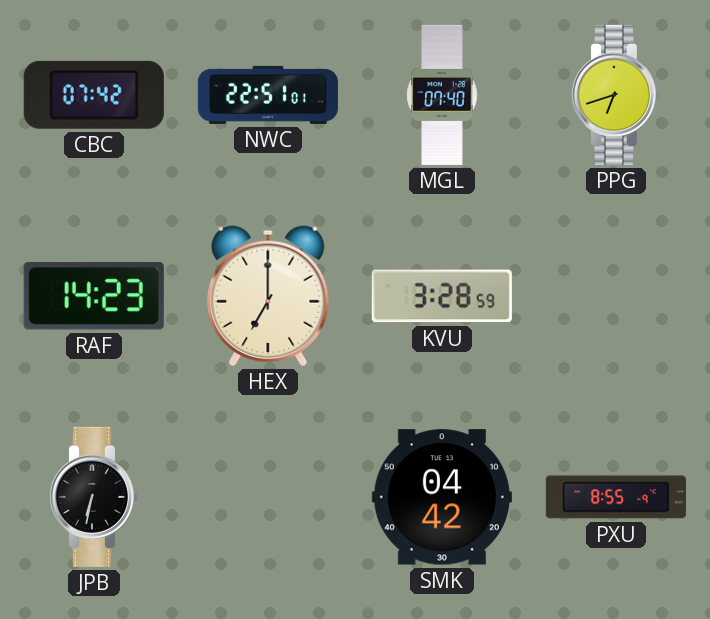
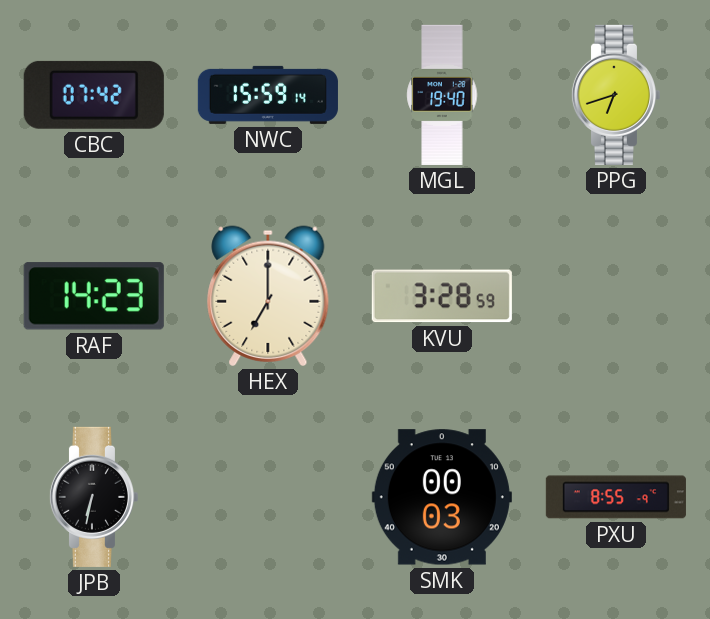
NWC: 22:51 -> 15:59
MGL: 07:40 -> 19:40
SMK: 04:42 -> 00:03
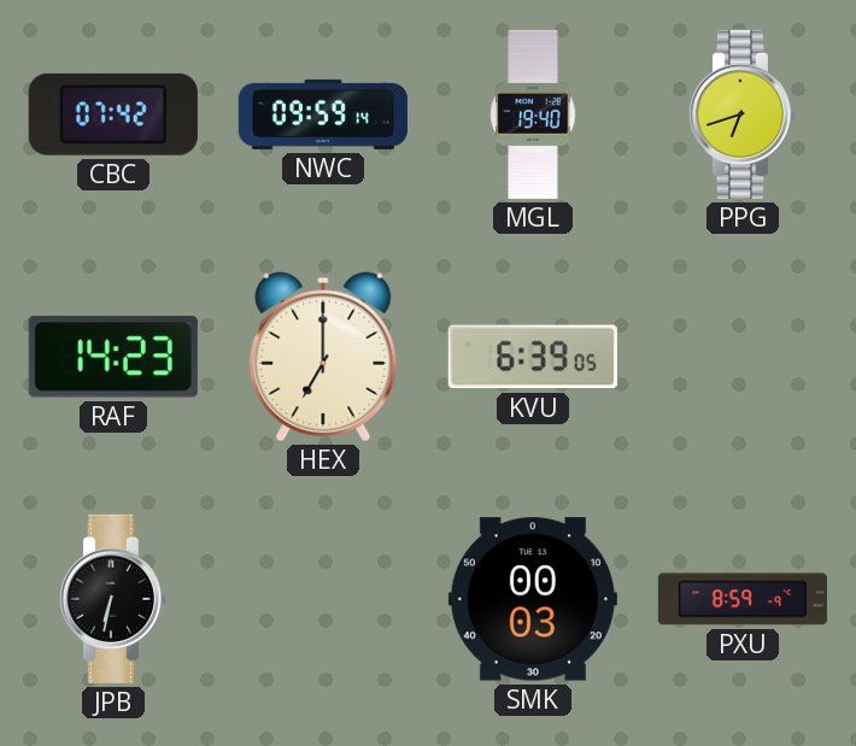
NWC: 15:59 -> 09:59
KVU: 3:28 -> 6:39
PXU: 8:55 -> 8:59
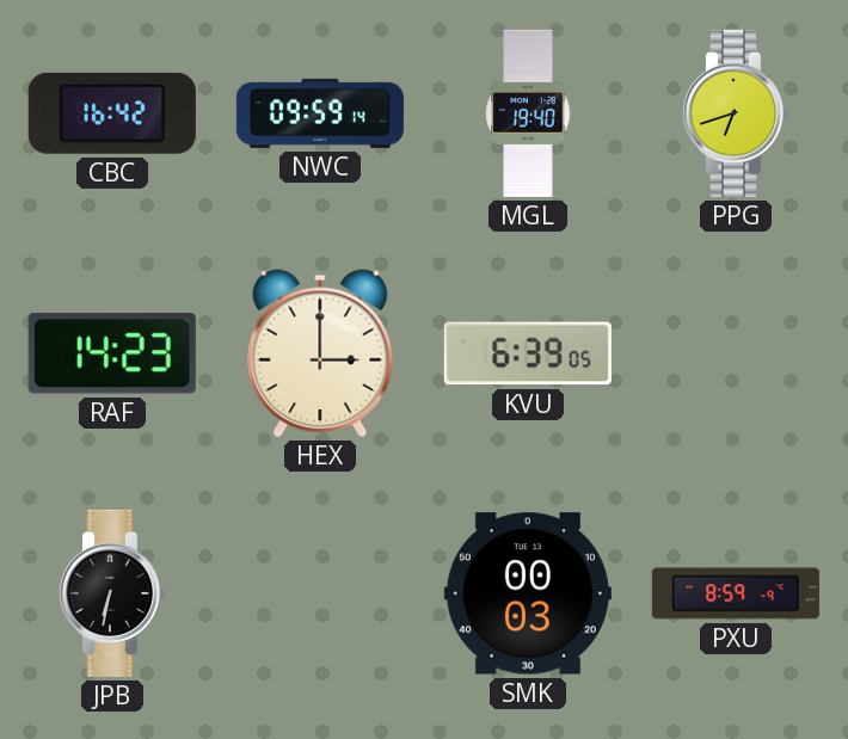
CBC: 07:42 -> 16:42
HEX: 7:00 -> 3:00
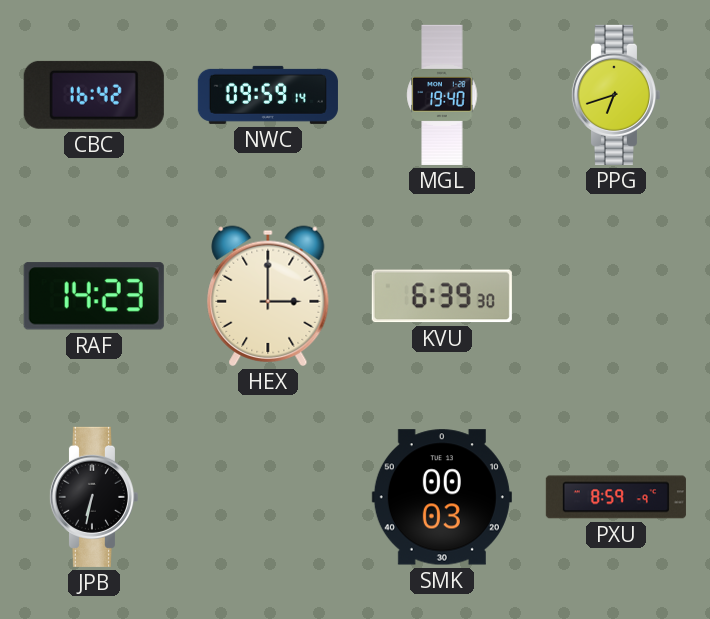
KVU: 6:39:05 -> 6:39:30
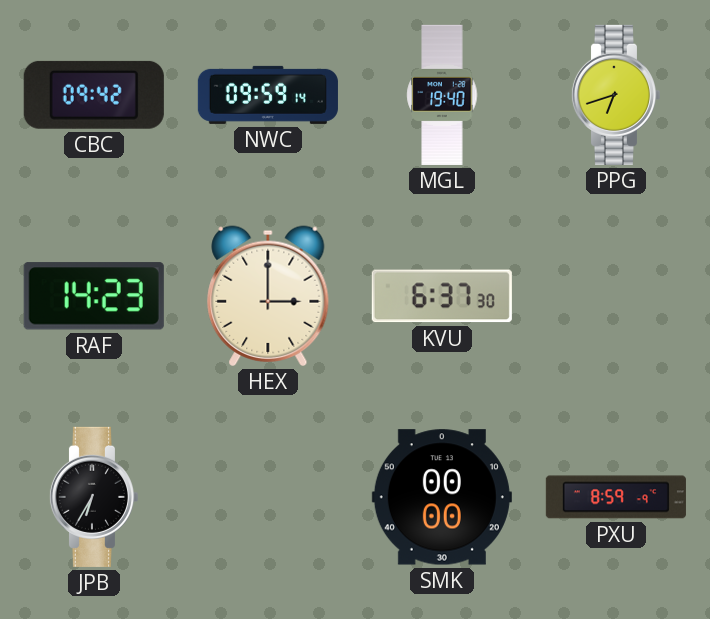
CBC: 16:42 -> 09:42
KVU: 6:39 -> 6:37
JPB: 6:32 -> 6:35
SMK: 00:03 -> 00:00
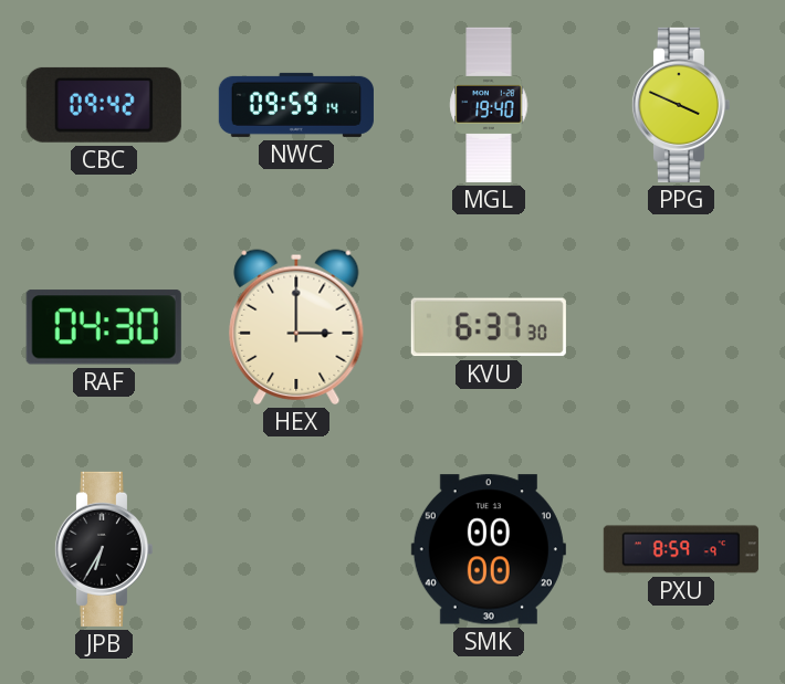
PPG: 6:42 -> 3:49
RAF: 14:23 -> 04:30
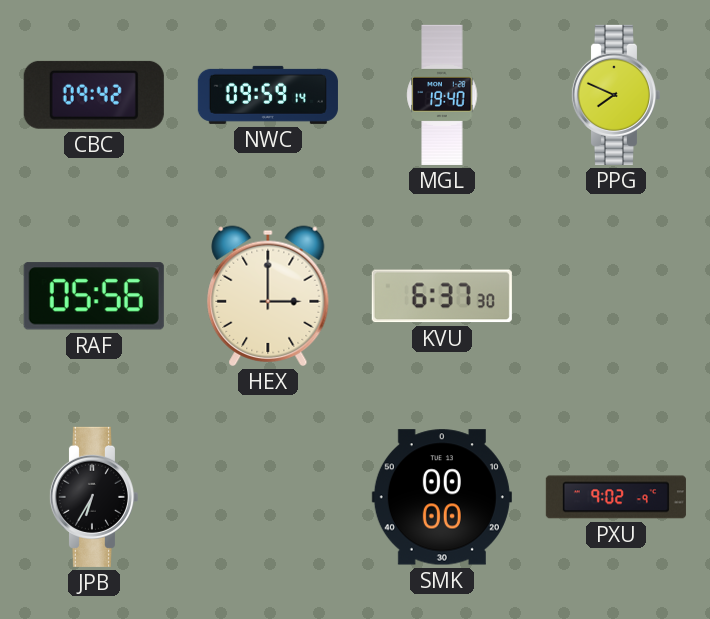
PPG: 3:49 -> 7:49
RAF: 04:30 -> 05:56
PXU: 8:59 -> 9:02
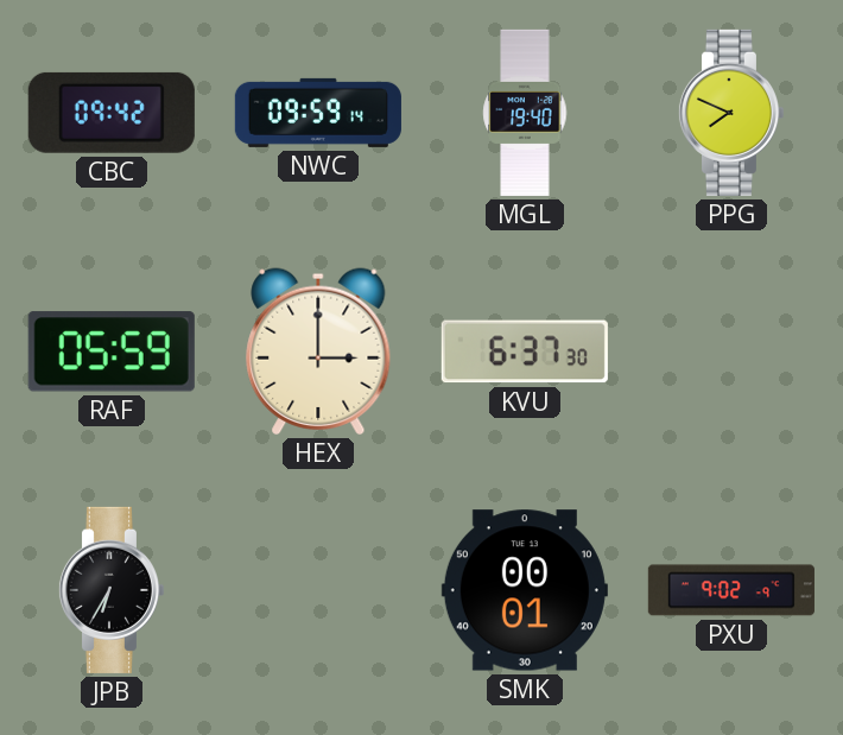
RAF: 05:56 -> 05:59
SMK: 00:00 -> 00:01
